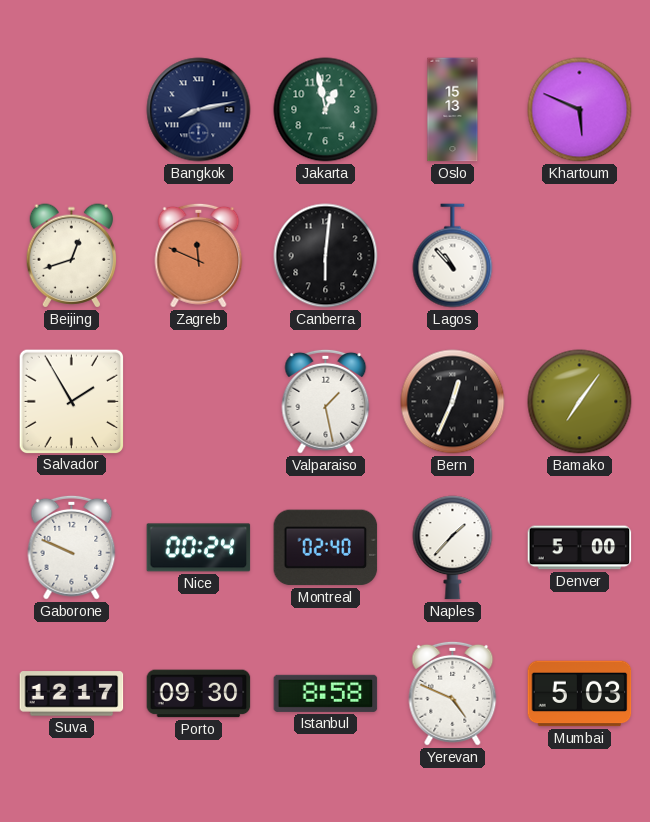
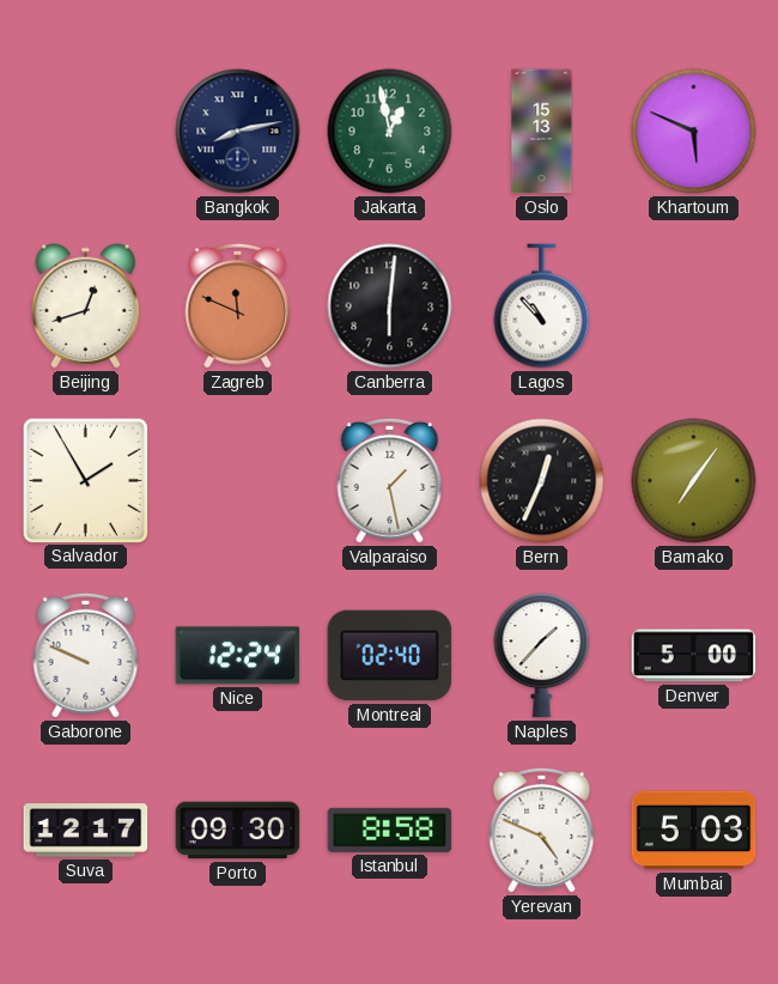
Nice: 00:24 -> 12:24
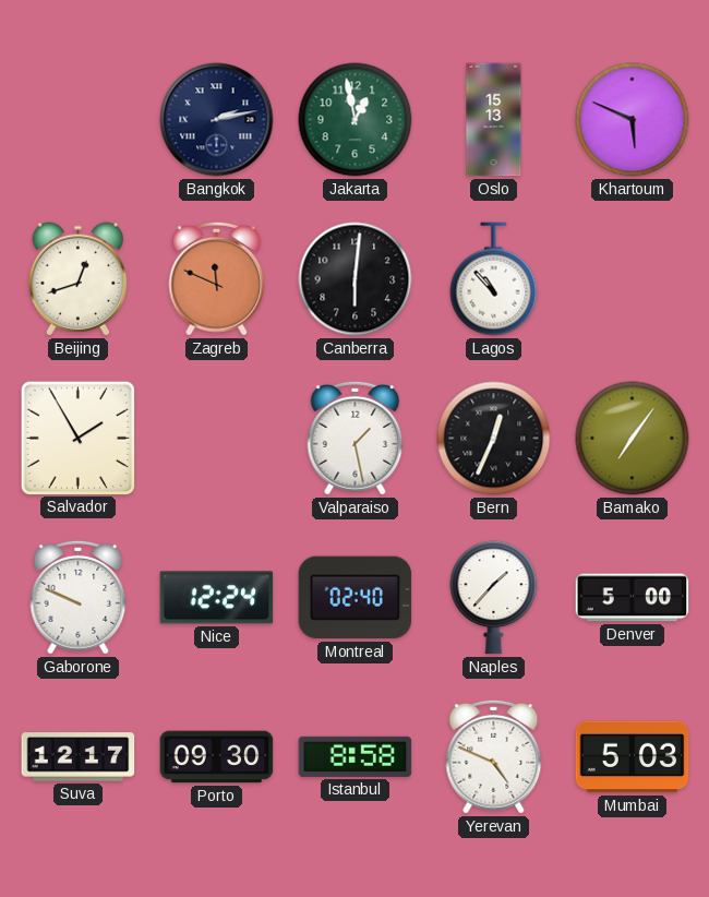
Bangkok: 8:13 -> 2:13
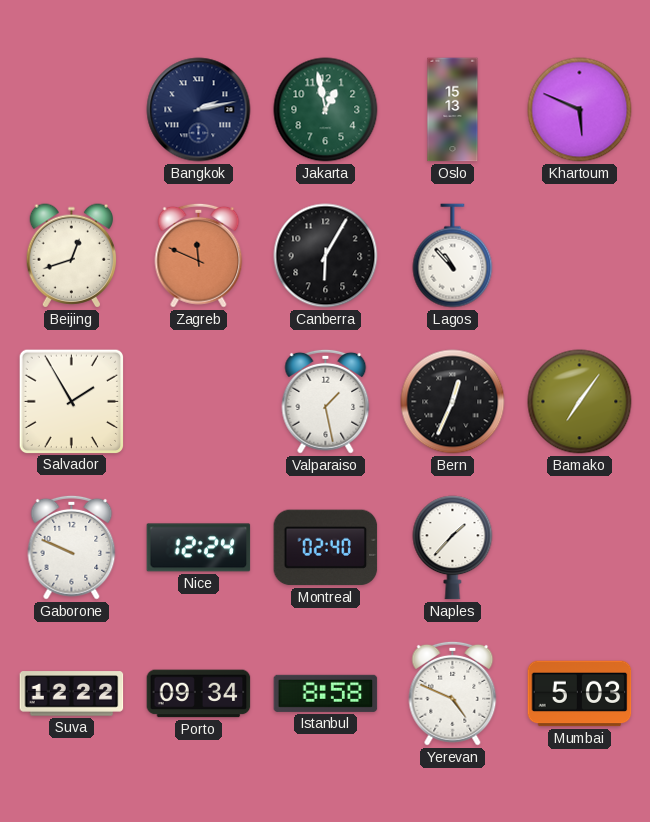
Canberra: 6:01 -> 6:05
Denver: 5:00 -> none
Suva: 12:17 -> 12:22
Porto: 09:30 -> 09:34
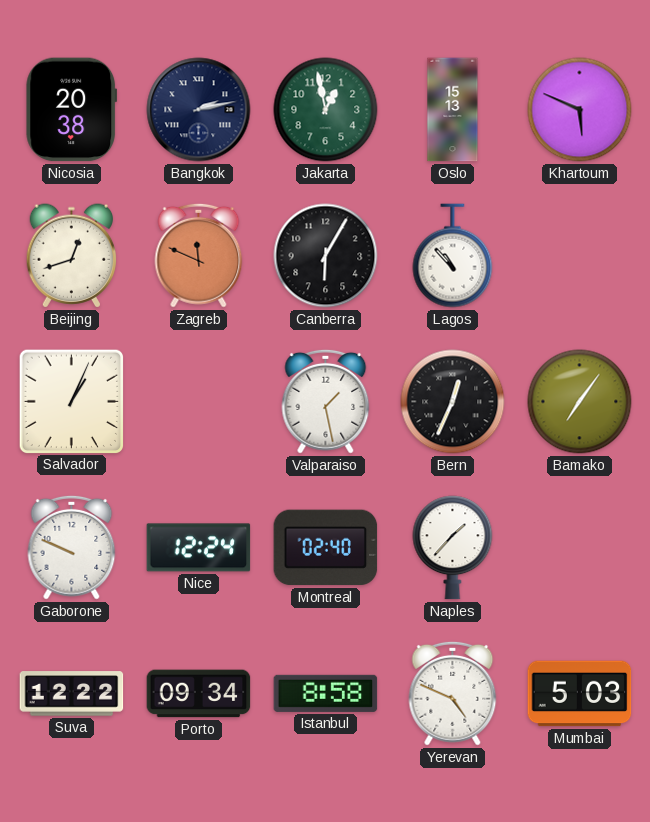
Nicosia: none -> 20:38
Salvador: 1:55 -> 1:04
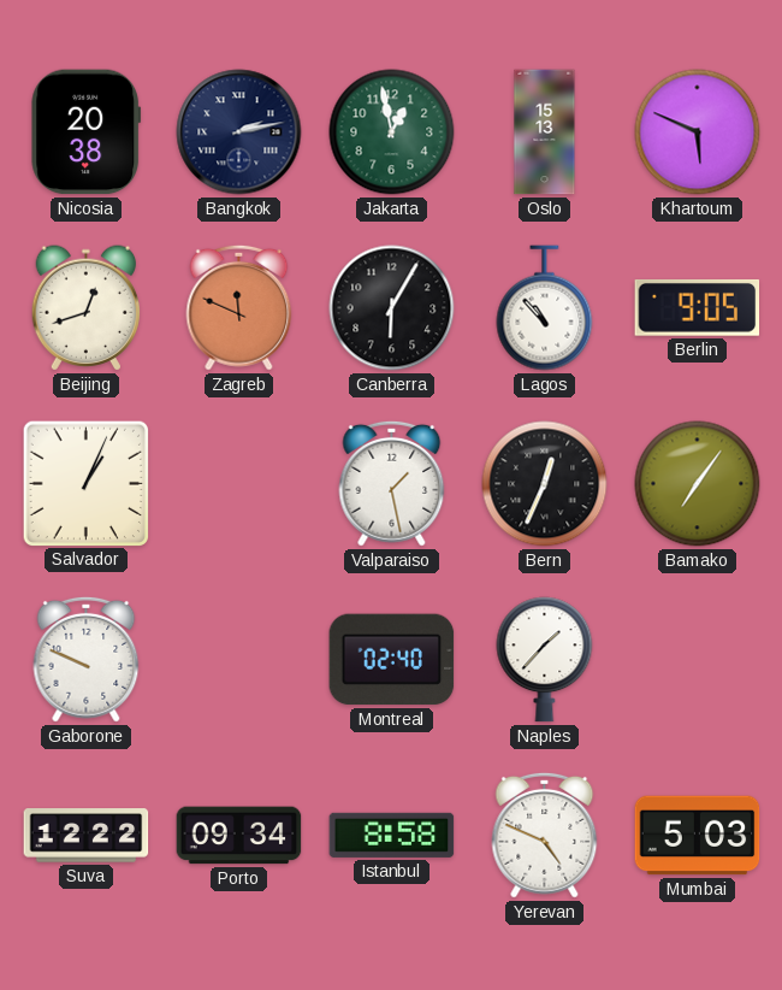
Berlin: none -> 9:05
Nice: 12:24 -> none
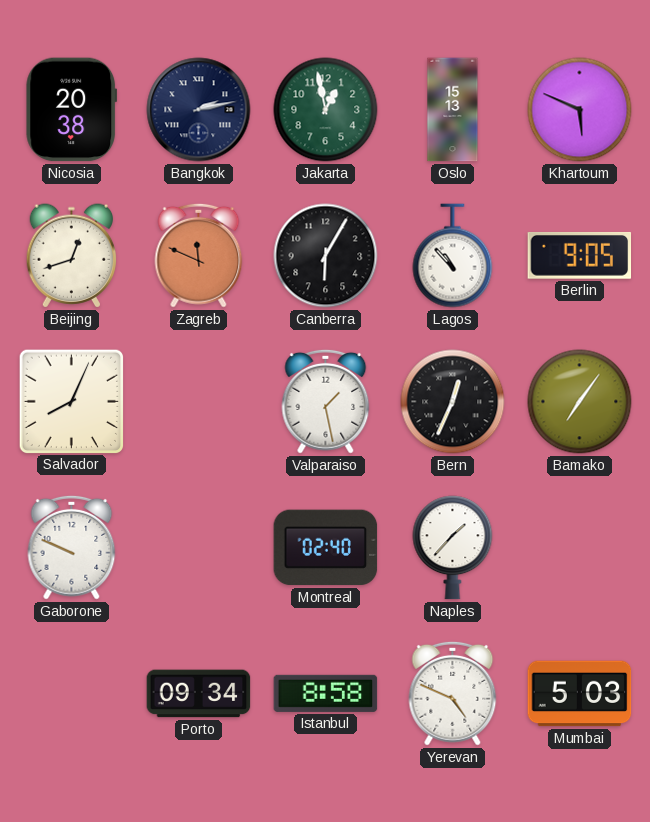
Salvador: 1:04 -> 8:04
Suva: 12:22 -> none
